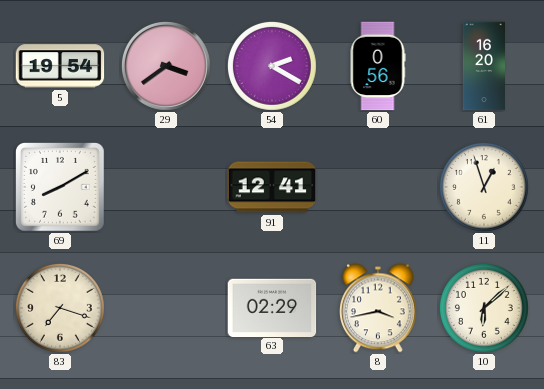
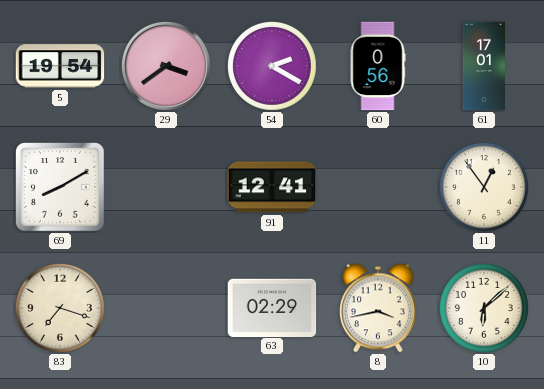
61: 16:20 -> 17:01
11: 12:57 -> 12:54
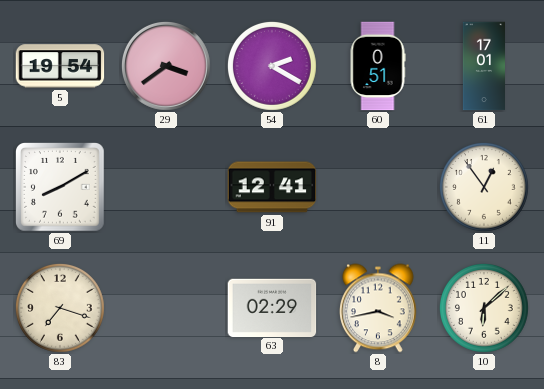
60: 0:56 -> 0:51
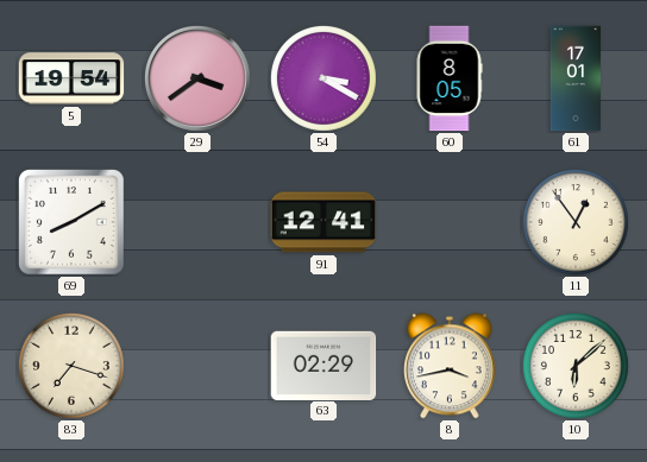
54: 2:20 -> 3:20
60: 0:51 -> 8:05
